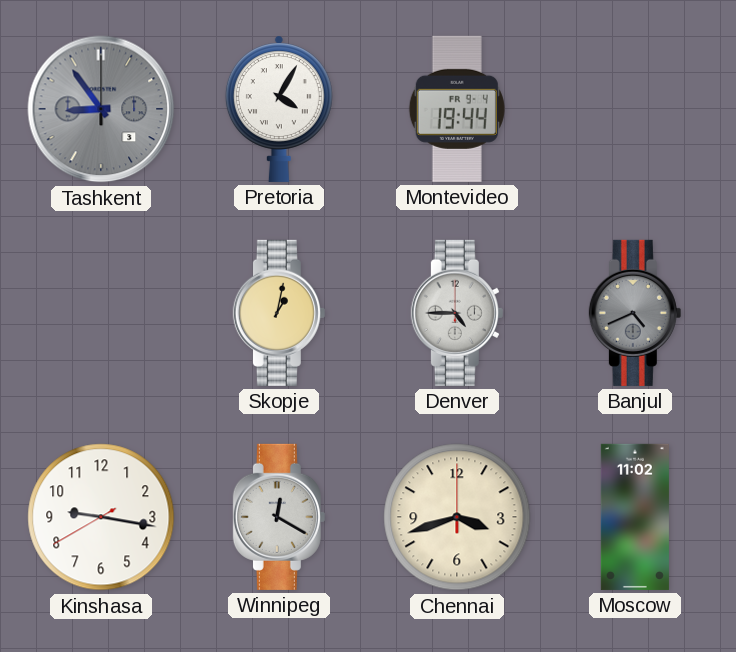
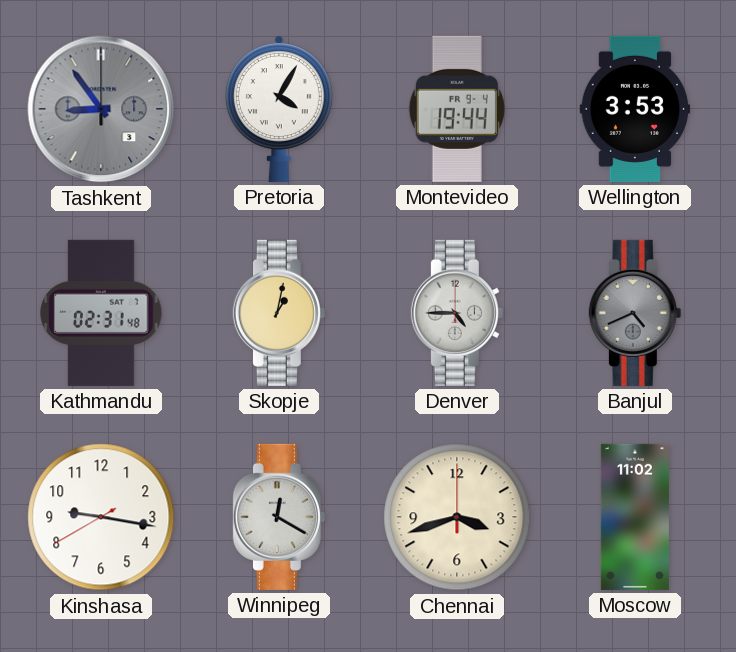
Wellington: none -> 3:53
Kathmandu: none -> 02:31
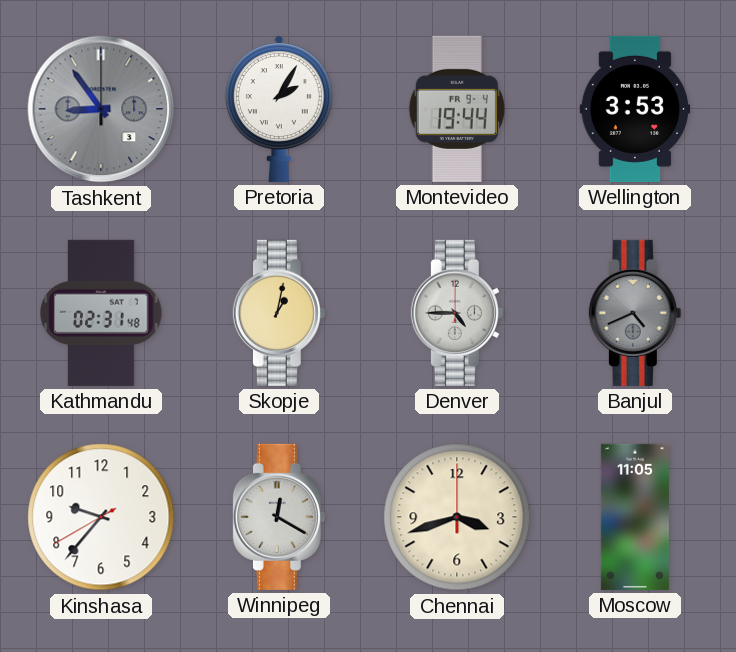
Pretoria: 4:05 -> 2:05
Kinshasa: 9:16 -> 9:36
Moscow: 11:02 -> 11:05
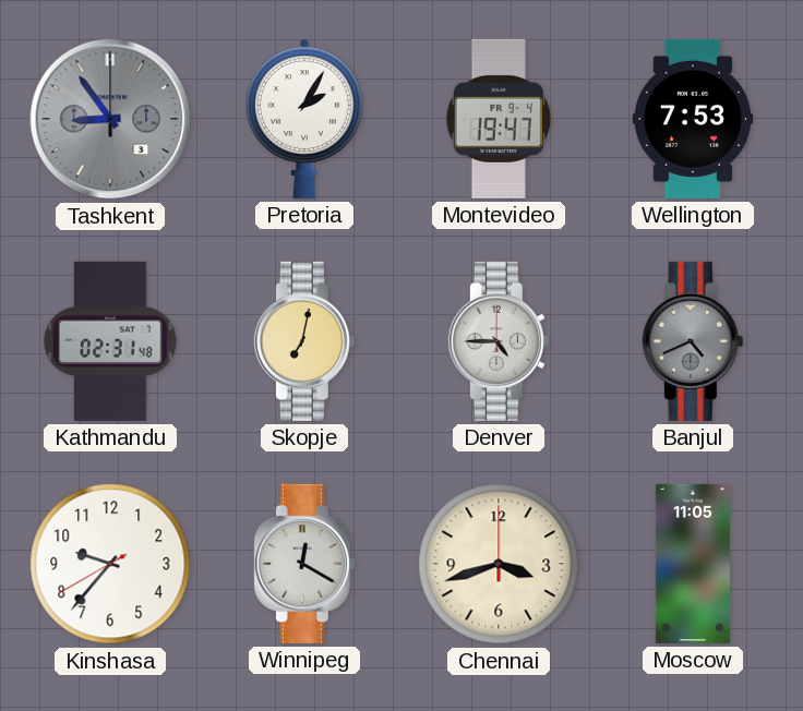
Montevideo: 19:44 -> 19:47
Wellington: 3:53 -> 7:53
Skopje: 1:02 -> 7:02
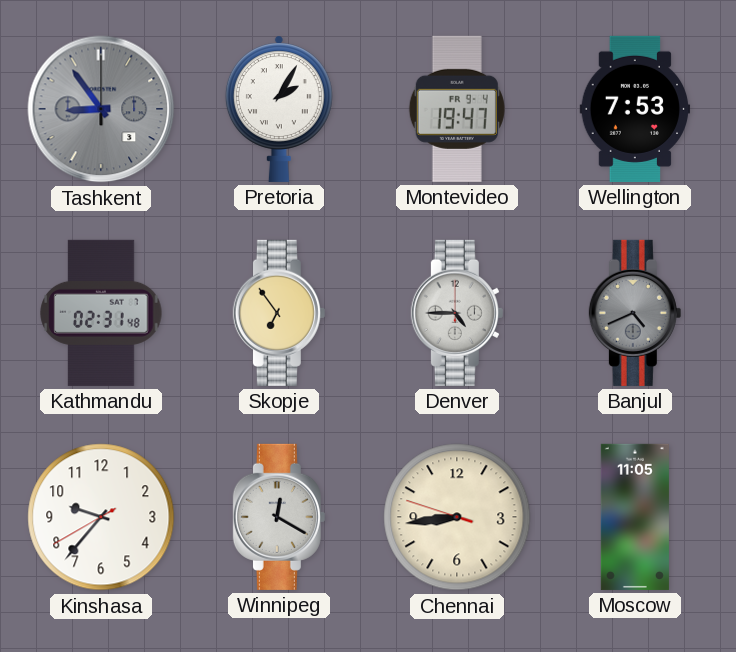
Skopje: 7:02 -> 6:54
Chennai: 3:42 -> 8:43
